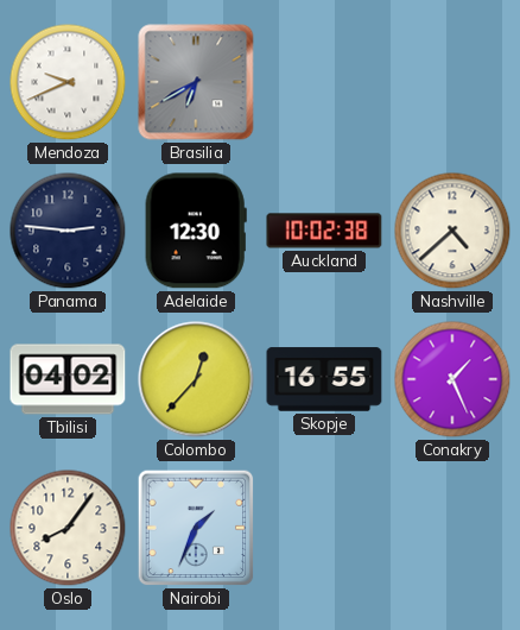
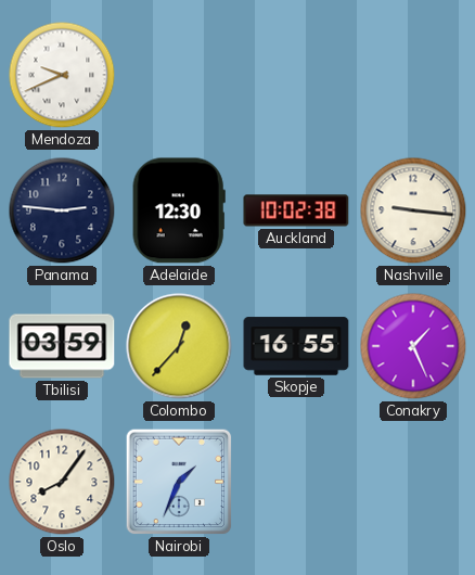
Brasilia: 6:40 -> none
Nashville: 4:38 -> 9:16
Tbilisi: 04:02 -> 03:59
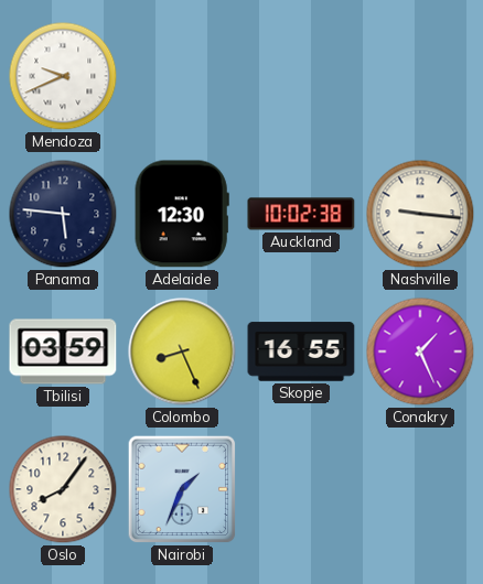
Panama: 2:46 -> 5:46
Colombo: 12:37 -> 8:26
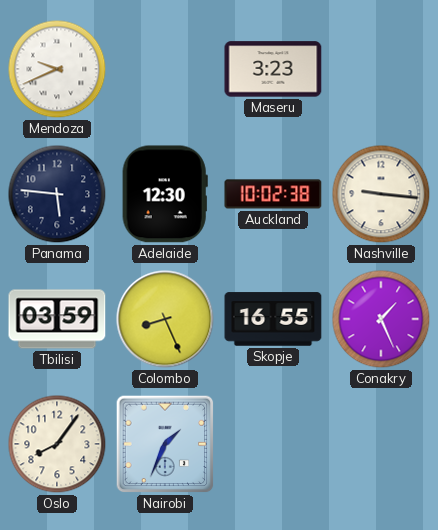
Maseru: none -> 3:23
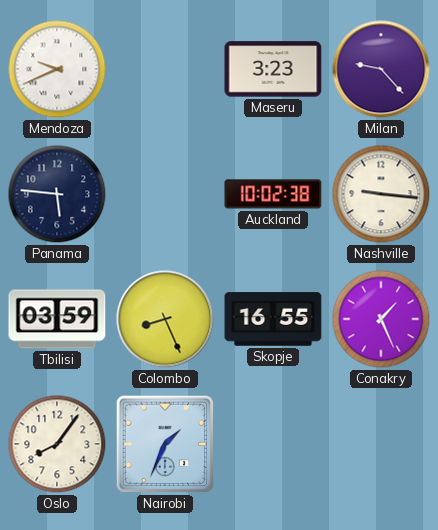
Milan: none -> 9:23
Adelaide: 12:30 -> none
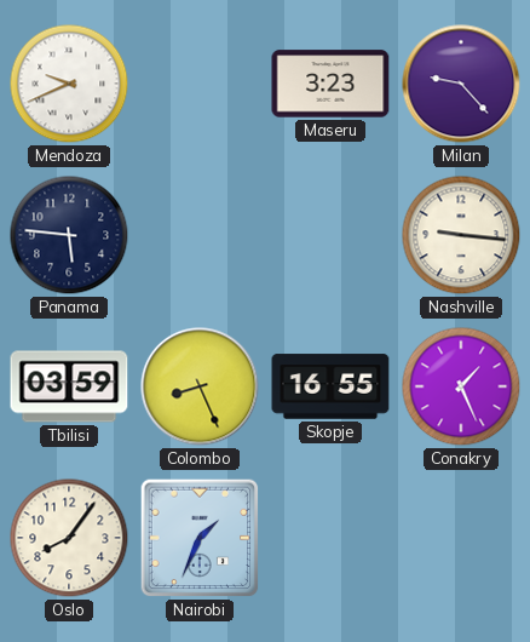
Auckland: 10:02 -> none
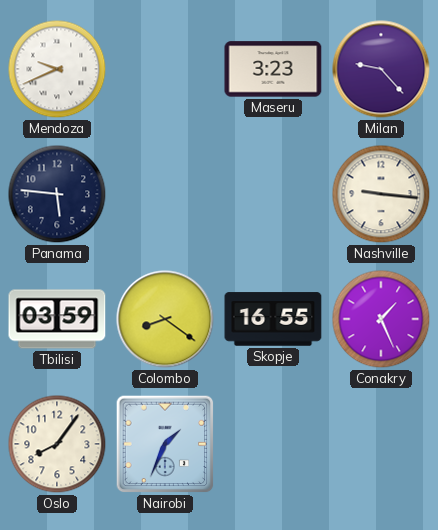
Colombo: 8:26 -> 8:21
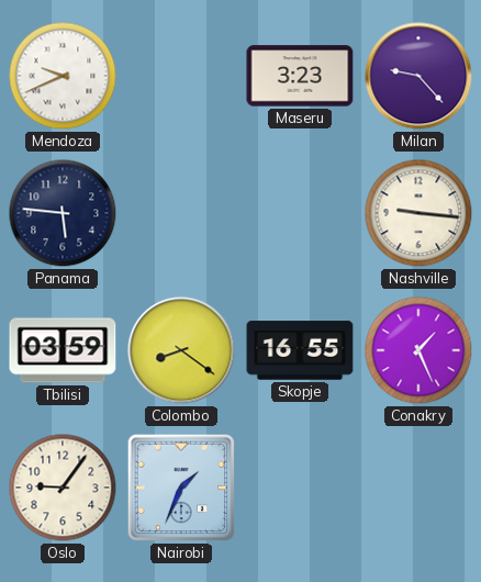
Oslo: 8:06 -> 9:06
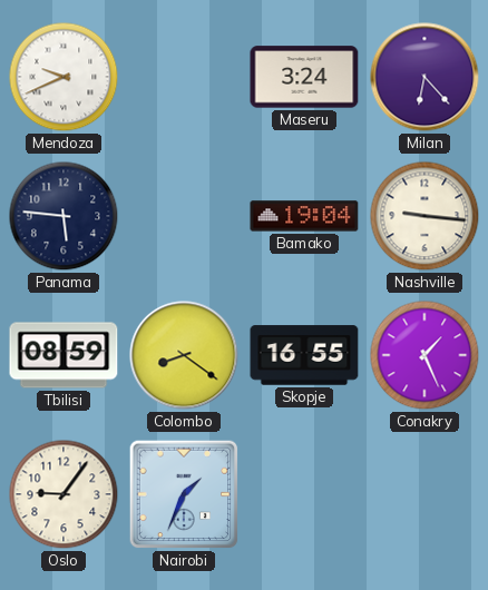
Maseru: 3:23 -> 3:24
Milan: 9:23 -> 6:23
Bamako: none -> 19:04
Tbilisi: 03:59 -> 08:59
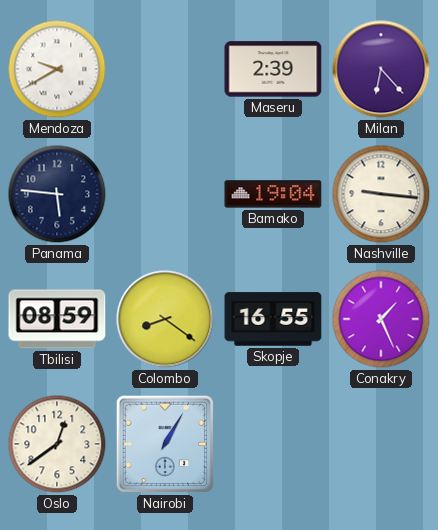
Mendoza: 9:41 -> 9:40
Maseru: 3:24 -> 2:39
Oslo: 9:06 -> 12:39
Nairobi: 1:34 -> 1:05
